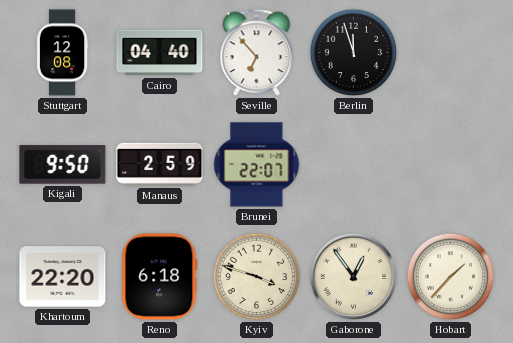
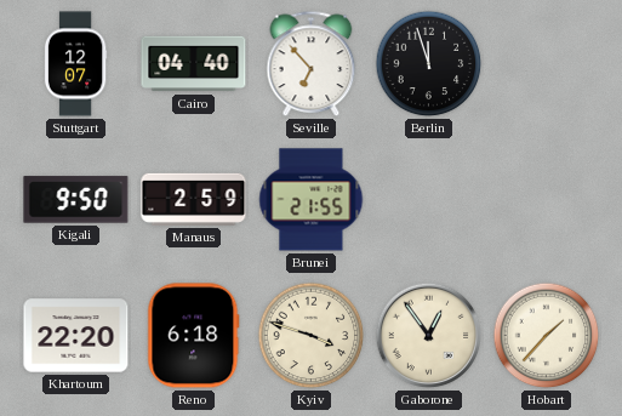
Stuttgart: 12:08 -> 12:07
Brunei: 22:07 -> 21:55
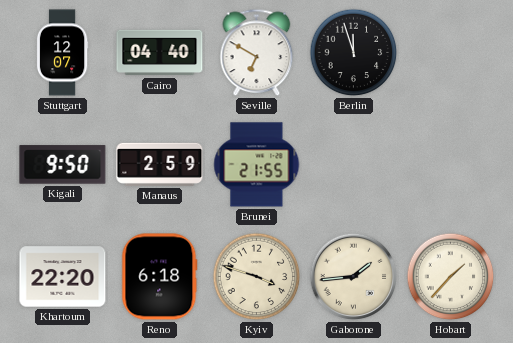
Seville: 6:53 -> 6:50
Gaborone: 12:54 -> 1:44
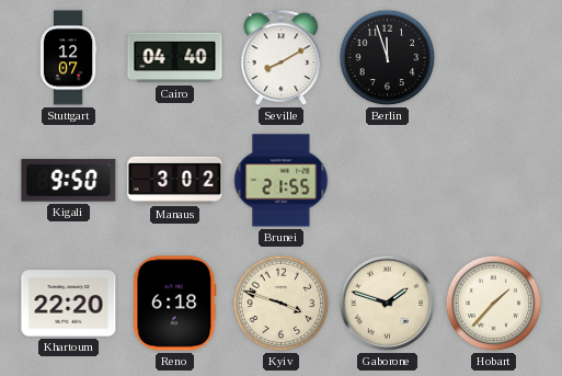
Seville: 6:50 -> 8:10
Manaus: 2:59 -> 3:02
Gaborone: 1:44 -> 1:48
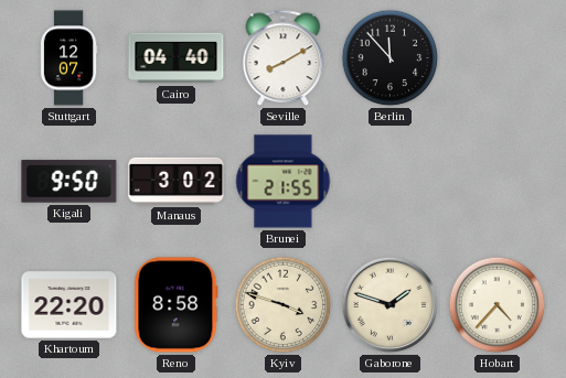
Berlin: 11:57 -> 11:53
Reno: 6:18 -> 8:58
Hobart: 1:37 -> 4:37
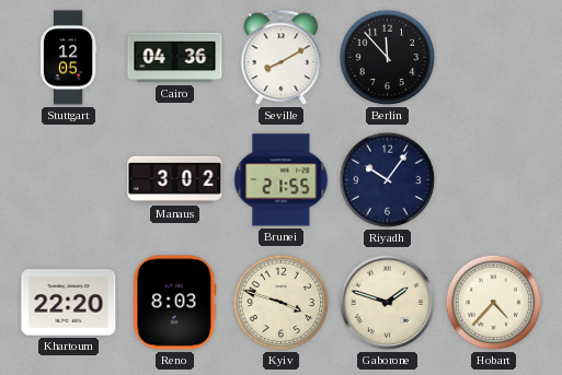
Stuttgart: 12:07 -> 12:05
Cairo: 04:40 -> 04:36
Kigali: 9:50 -> none
Riyadh: none -> 10:06
Reno: 8:58 -> 8:03
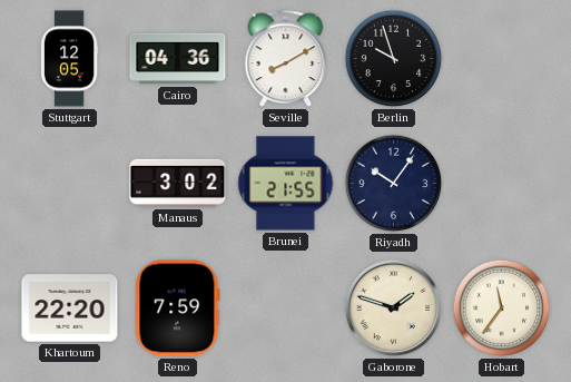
Berlin: 11:53 -> 9:57
Reno: 8:03 -> 7:59
Kyiv: 3:48 -> none
Hobart: 4:37 -> 11:36
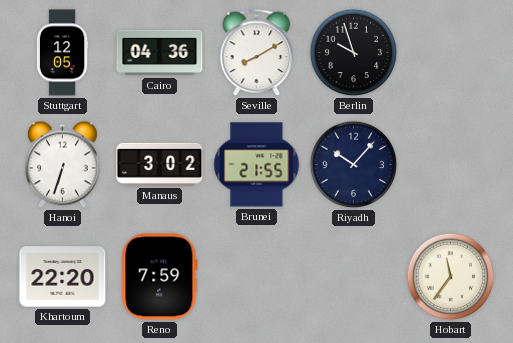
Hanoi: none -> 6:33
Riyadh: 10:06 -> 10:07
Gaborone: 1:48 -> none
